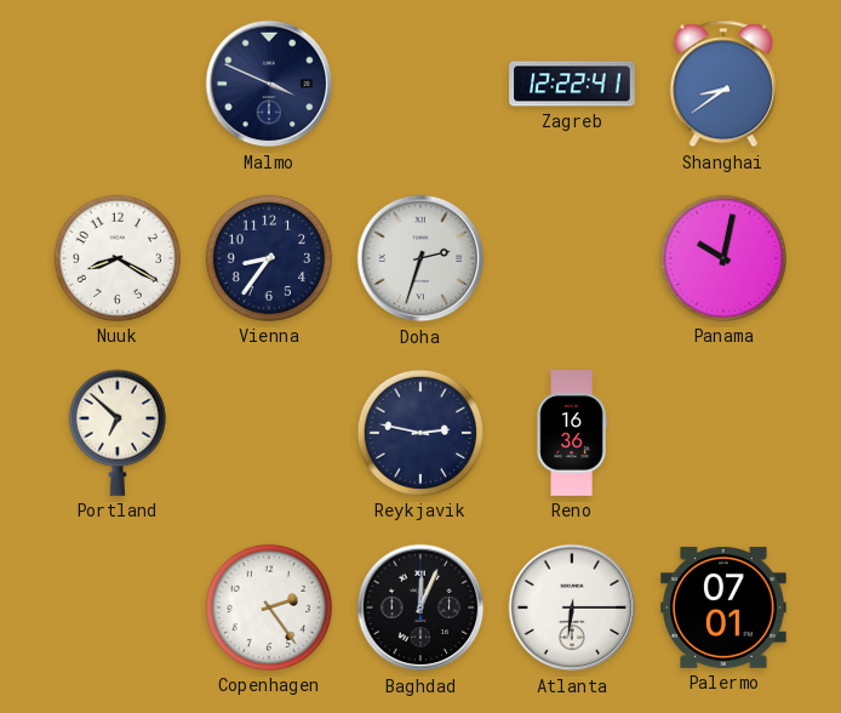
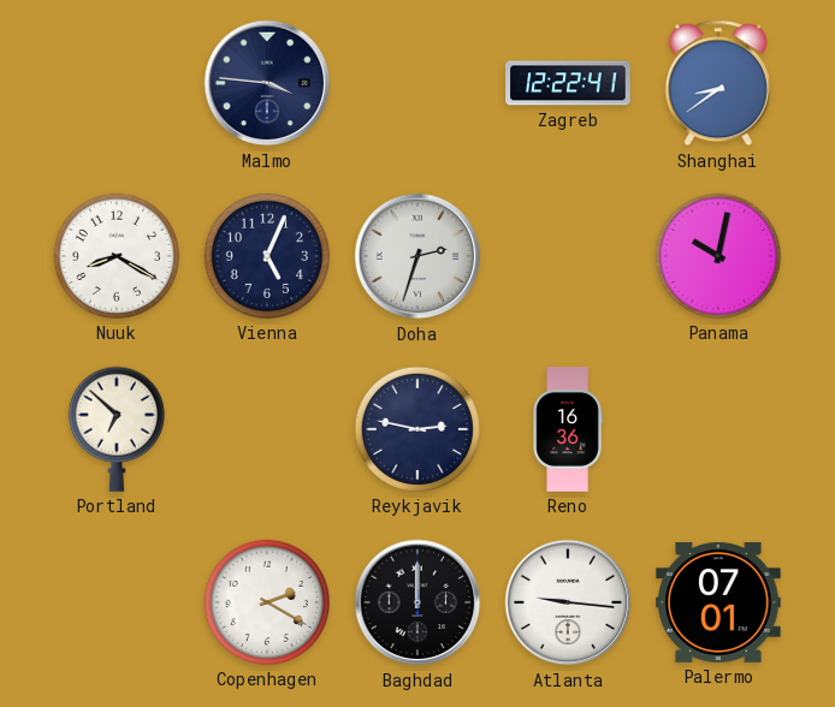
Malmo: 3:49 -> 3:46
Vienna: 8:36 -> 5:04
Copenhagen: 2:24 -> 2:20
Baghdad: 12:04 -> 12:00
Atlanta: 6:15 -> 9:16
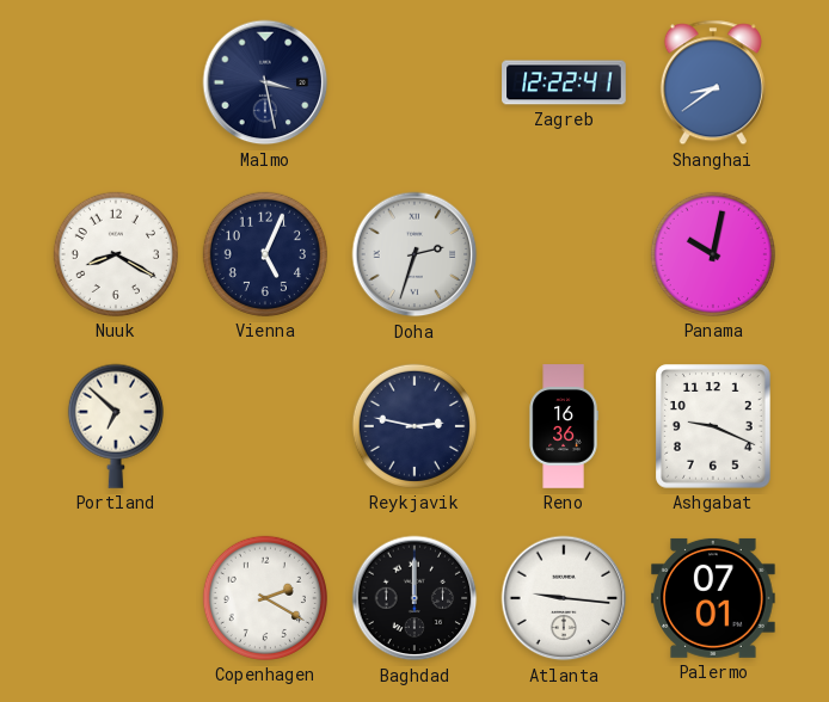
Malmo: 3:46 -> 3:28
Ashgabat: none -> 9:19
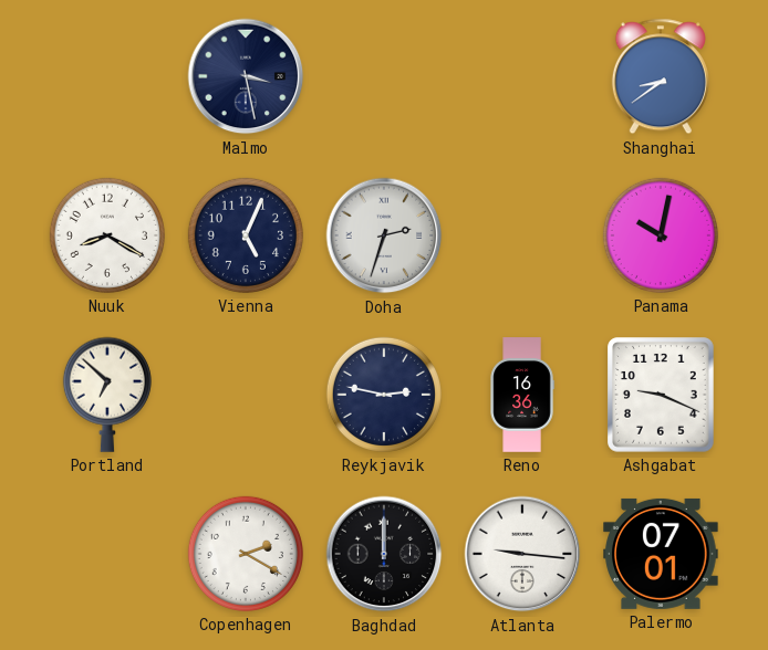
Zagreb: 12:22 -> none
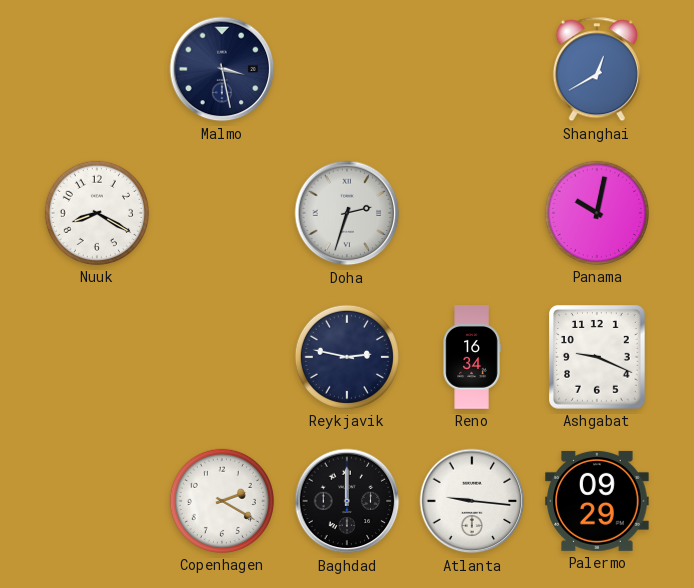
Shanghai: 8:39 -> 12:40
Vienna: 5:04 -> none
Portland: 6:52 -> none
Reno: 16:36 -> 16:34
Palermo: 07:01 -> 09:29
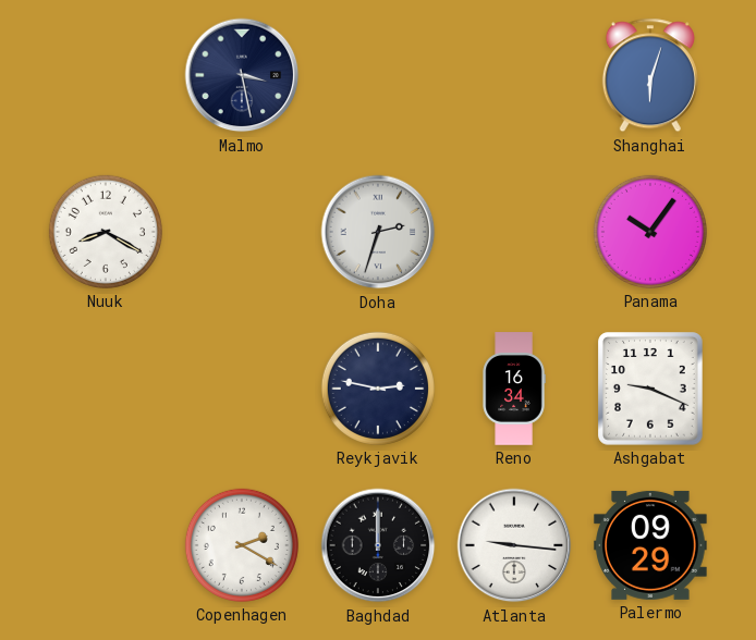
Shanghai: 12:40 -> 6:03
Panama: 10:02 -> 10:06
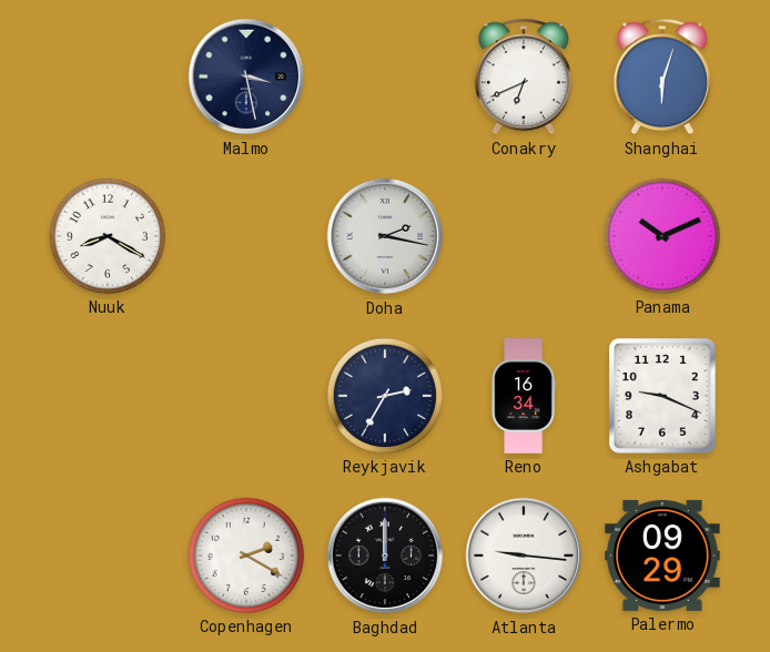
Conakry: none -> 6:41
Doha: 2:33 -> 2:17
Panama: 10:06 -> 10:11
Reykjavik: 2:47 -> 2:35
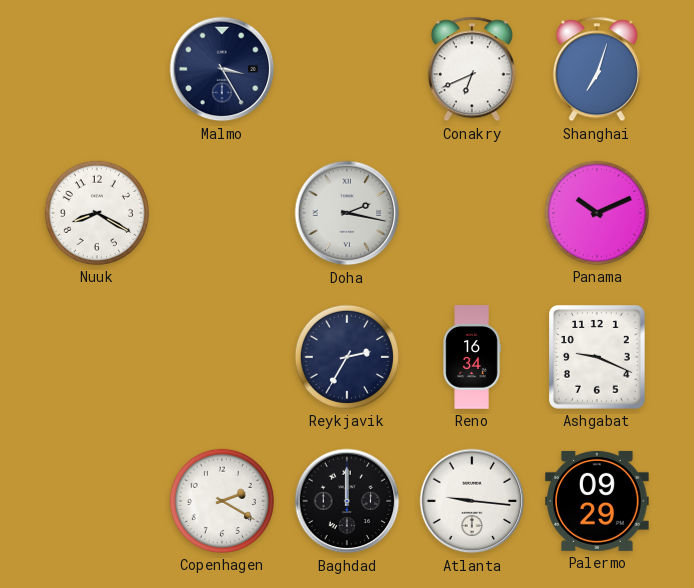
Malmo: 3:28 -> 3:25
Shanghai: 6:03 -> 7:03
